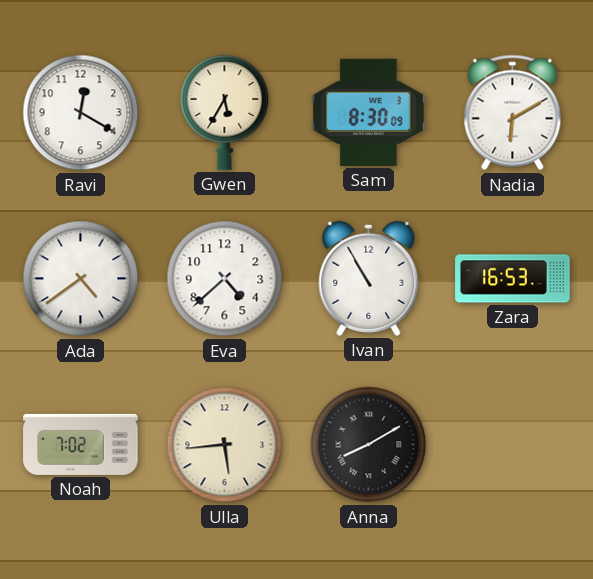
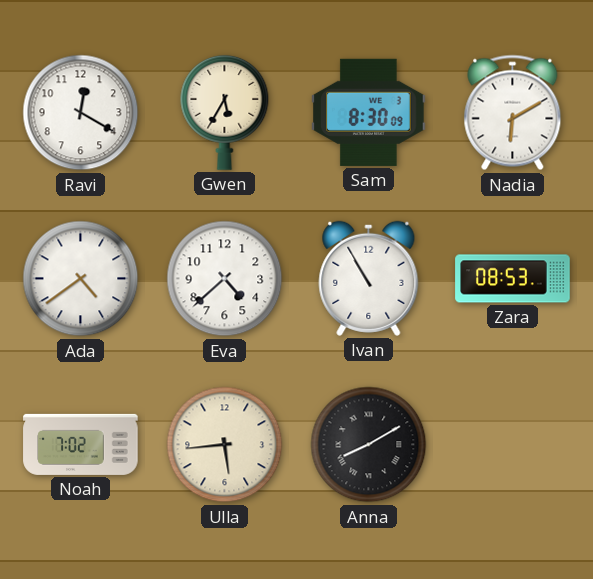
Zara: 16:53 -> 08:53
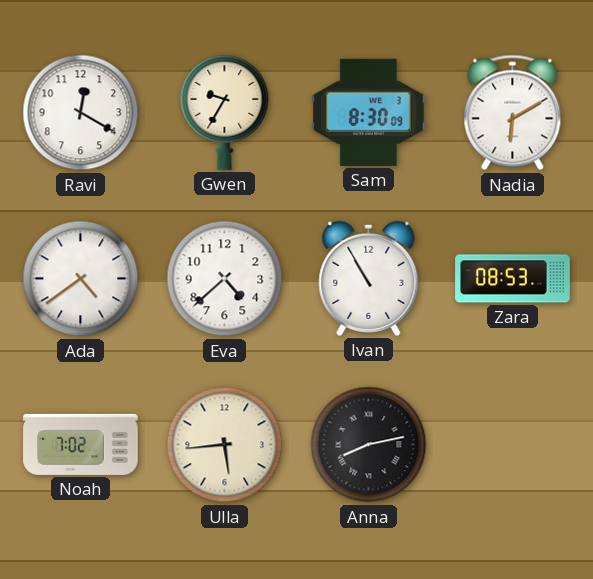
Gwen: 5:35 -> 9:35
Anna: 8:10 -> 8:13
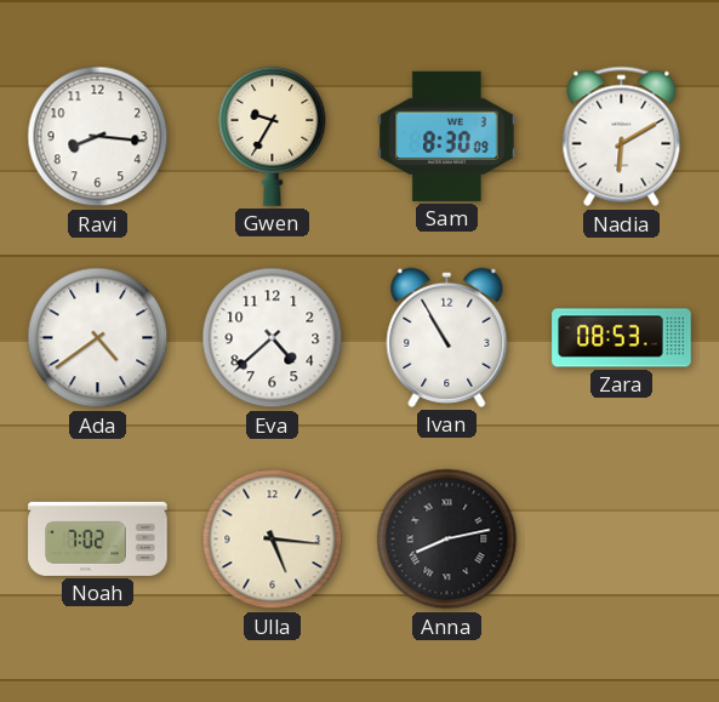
Ravi: 12:20 -> 8:16
Ulla: 5:44 -> 5:16
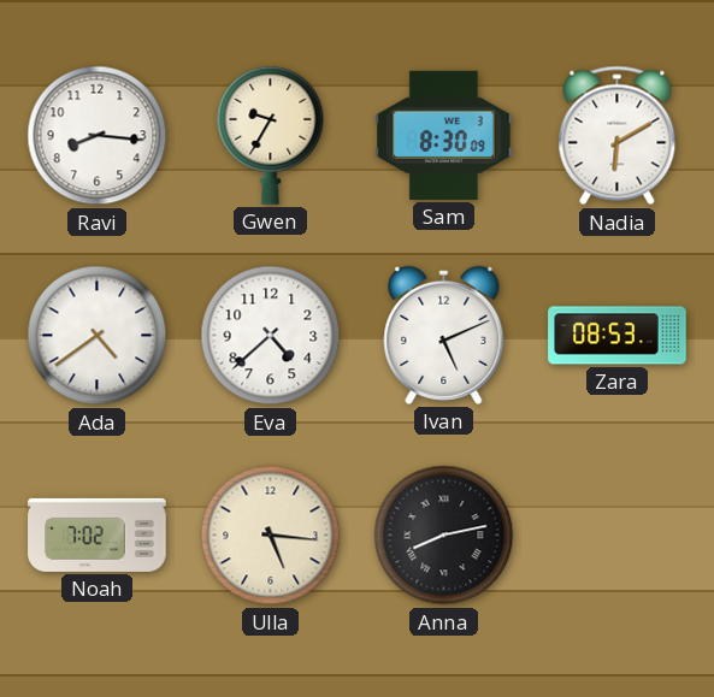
Ivan: 10:55 -> 5:11
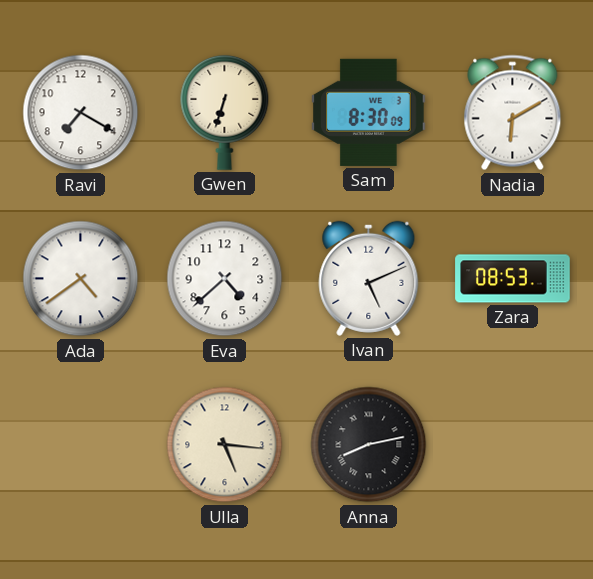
Ravi: 8:16 -> 7:20
Gwen: 9:35 -> 6:33
Noah: 7:02 -> none
